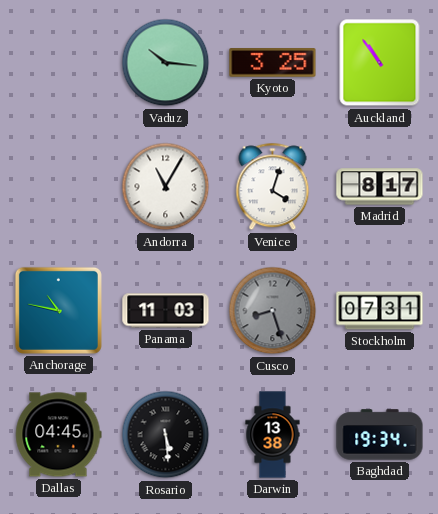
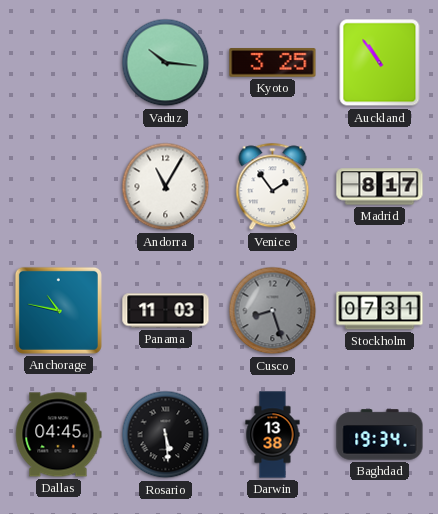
Venice: 4:03 -> 1:54
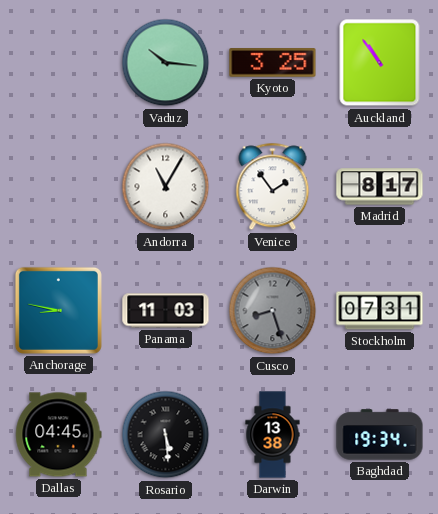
Anchorage: 10:47 -> 8:47
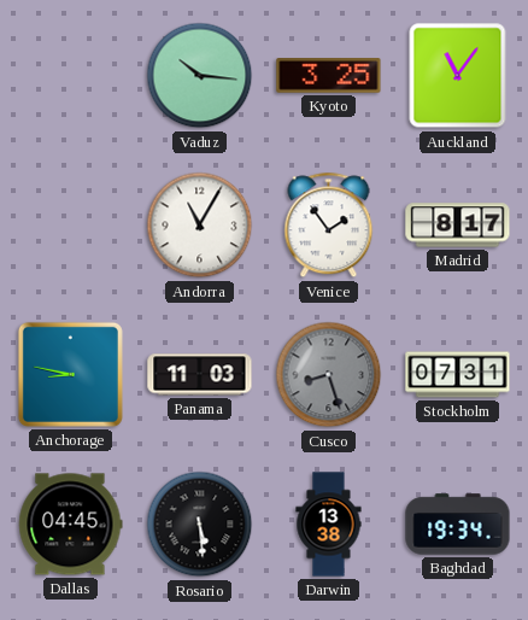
Auckland: 10:54 -> 11:06
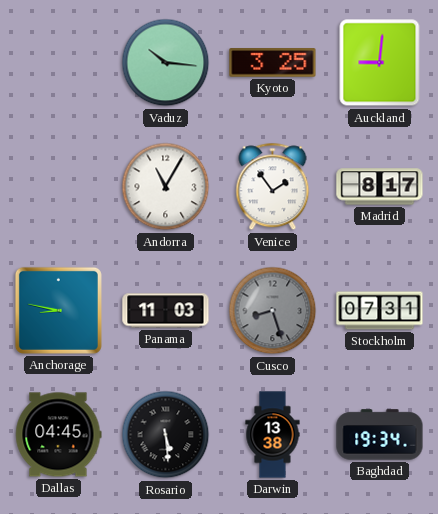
Auckland: 11:06 -> 9:01
